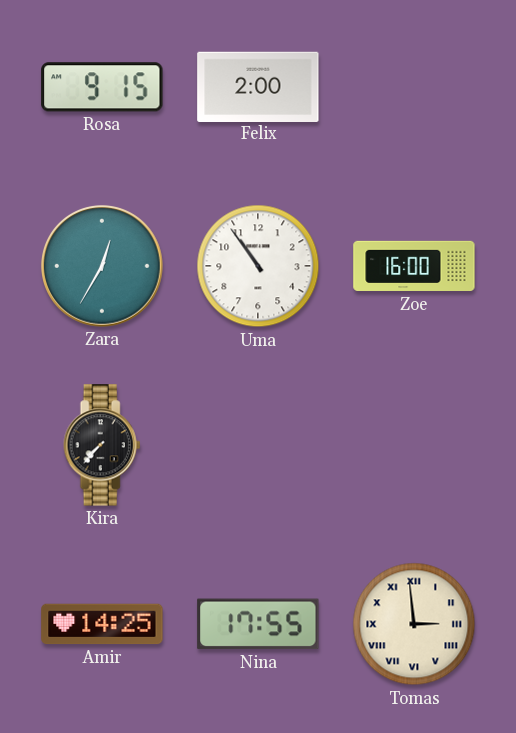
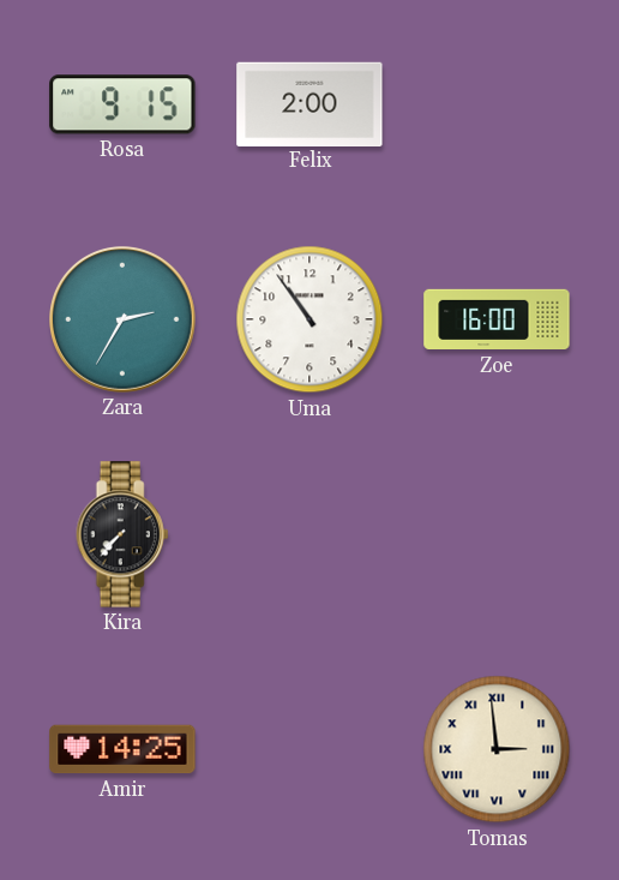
Zara: 12:35 -> 2:35
Nina: 17:55 -> none
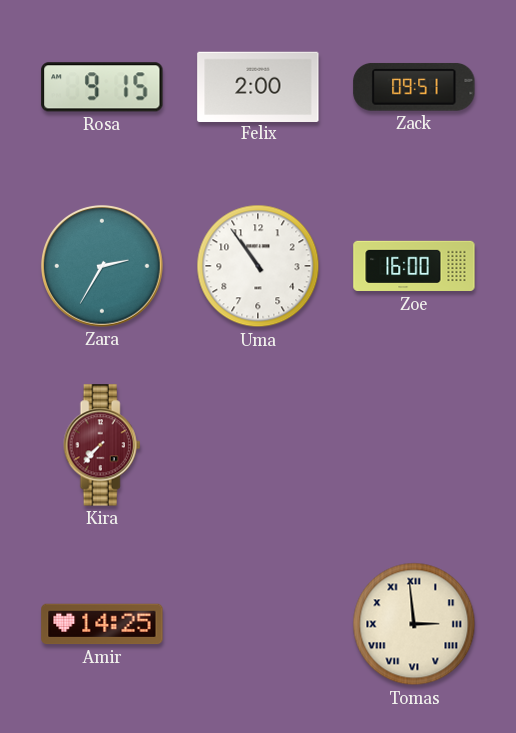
Zack: none -> 09:51
Kira dial: black -> burgundy
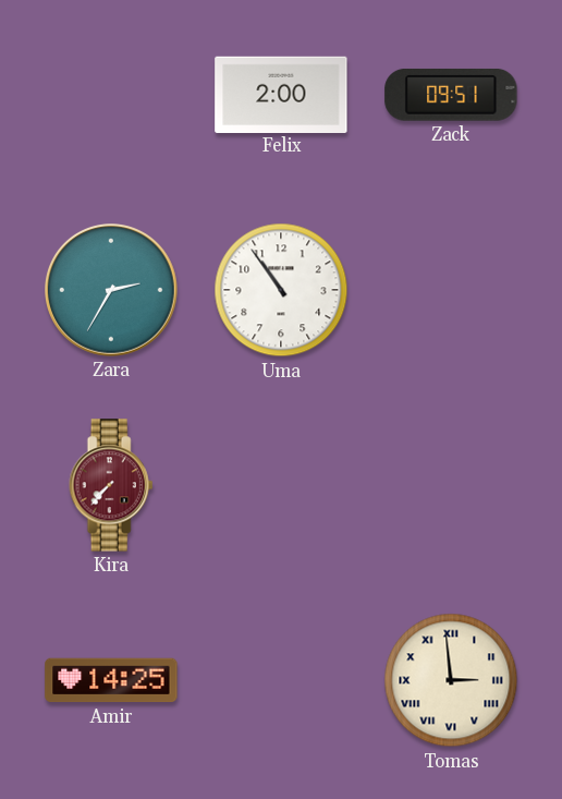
Rosa: 9:15 -> none
Zoe: 16:00 -> none
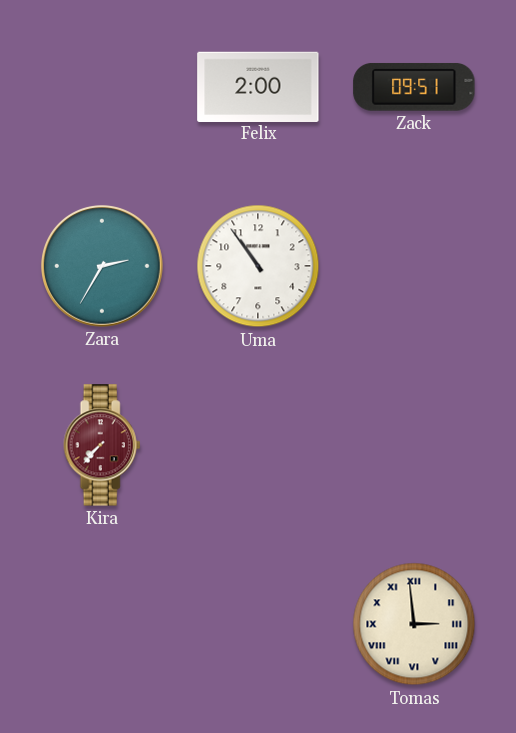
Amir: 14:25 -> none
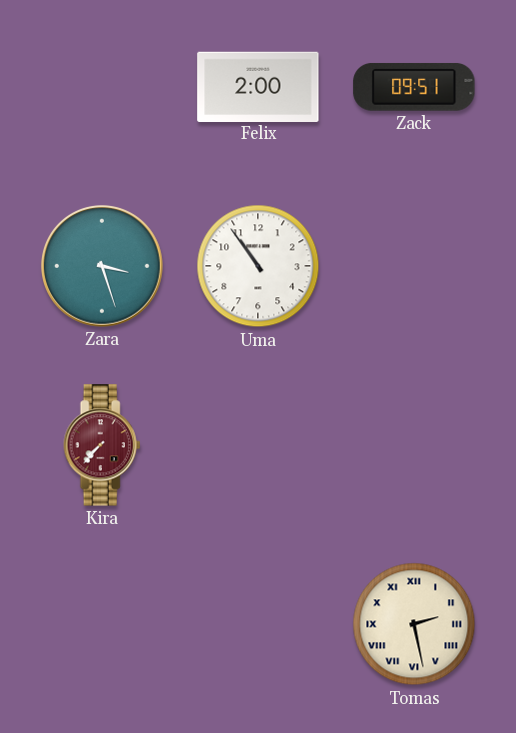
Zara: 2:35 -> 3:27
Tomas: 2:59 -> 2:28
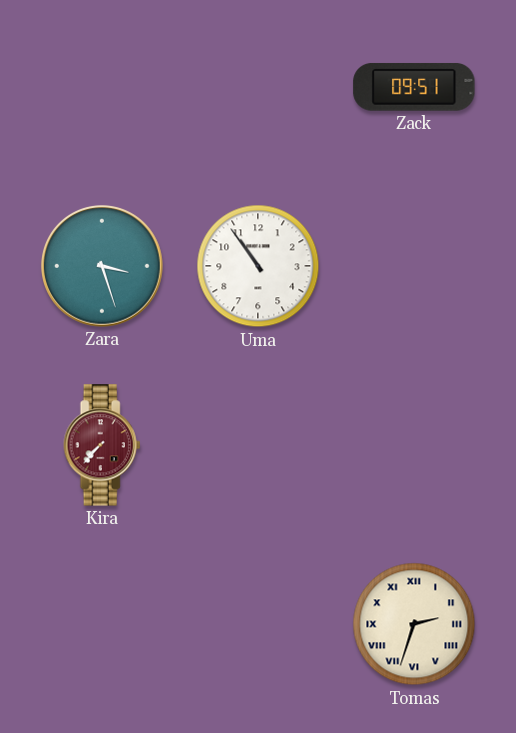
Felix: 2:00 -> none
Tomas: 2:28 -> 2:33
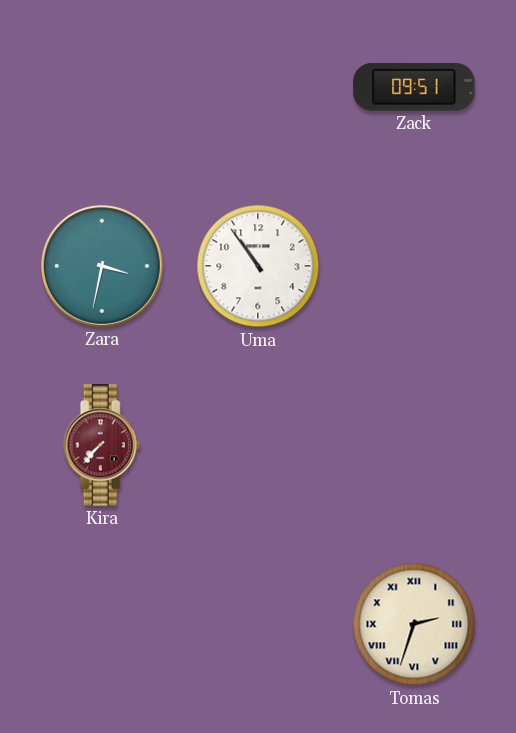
Zara: 3:27 -> 3:32
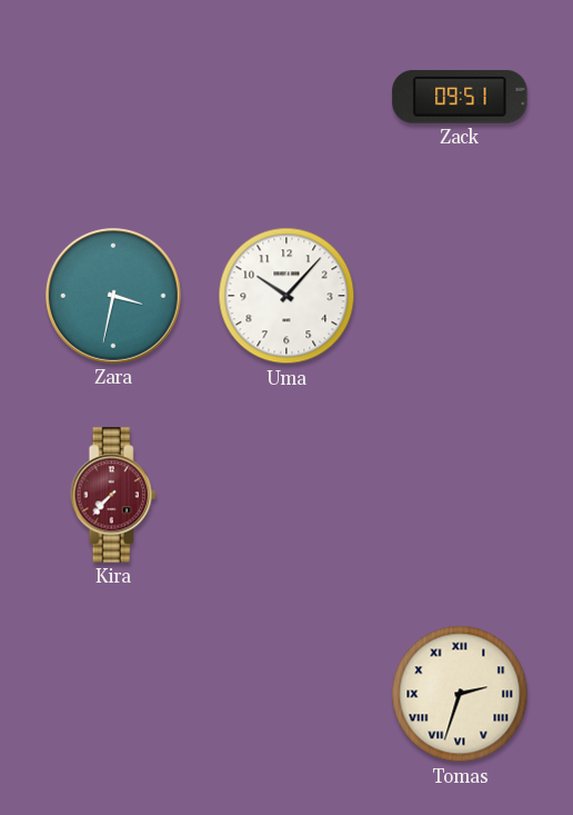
Uma: 10:54 -> 10:07
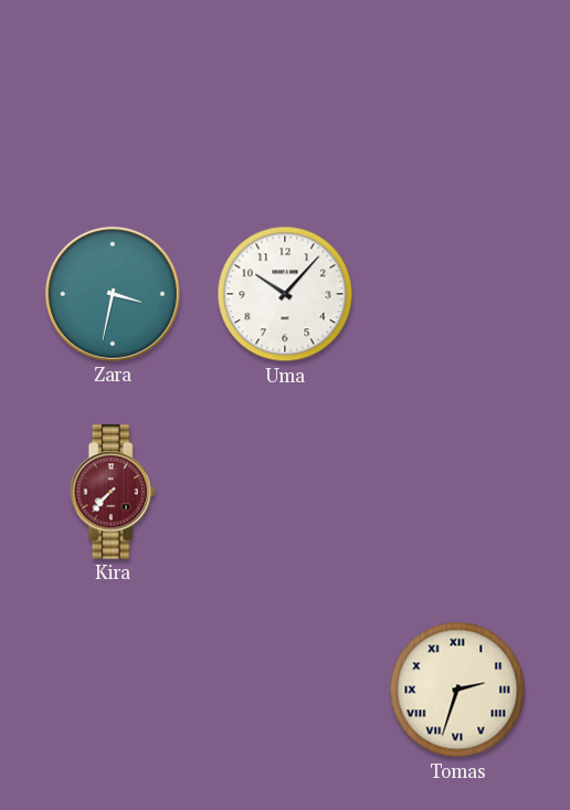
Zack: 09:51 -> none
